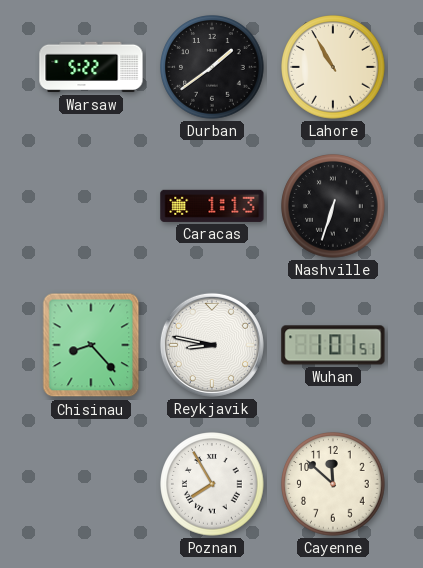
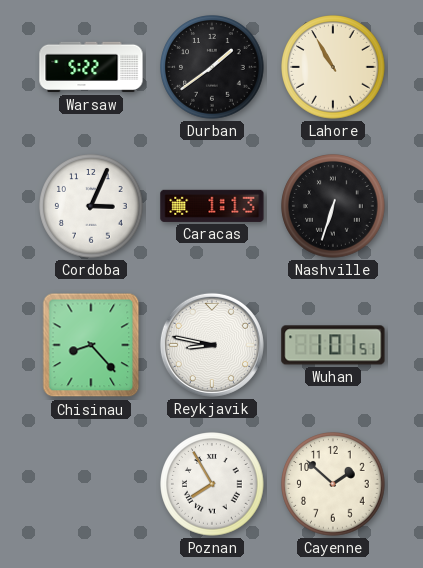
Cordoba: none -> 3:04
Cayenne: 11:52 -> 1:52
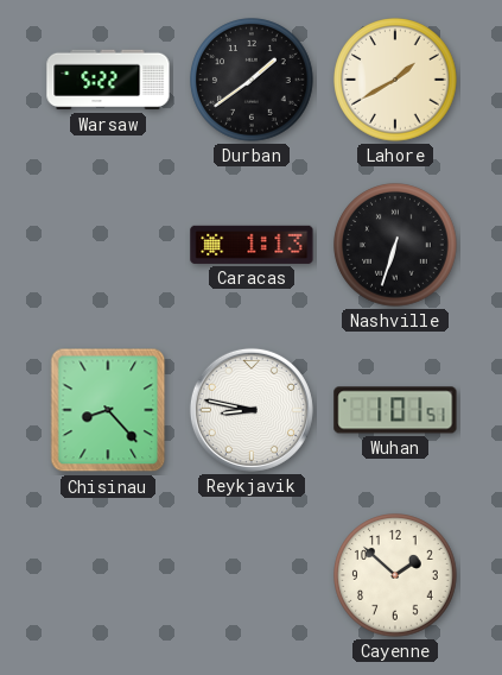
Lahore: 10:55 -> 1:40
Cordoba: 3:04 -> none
Poznan: 7:55 -> none
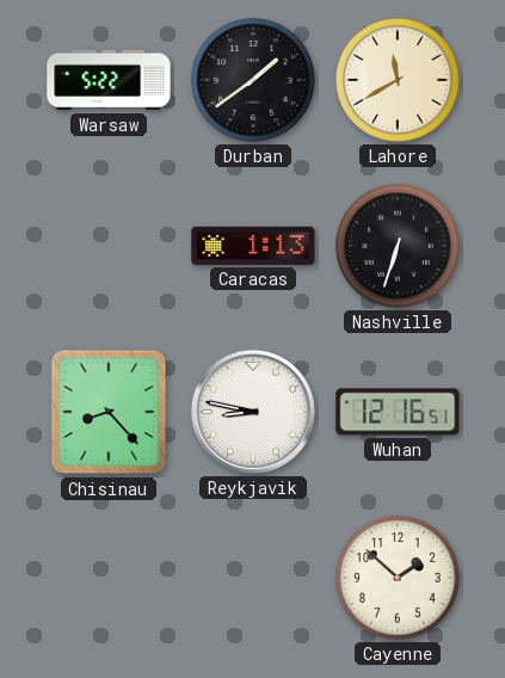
Lahore: 1:40 -> 11:40
Wuhan: 1:01 -> 12:16
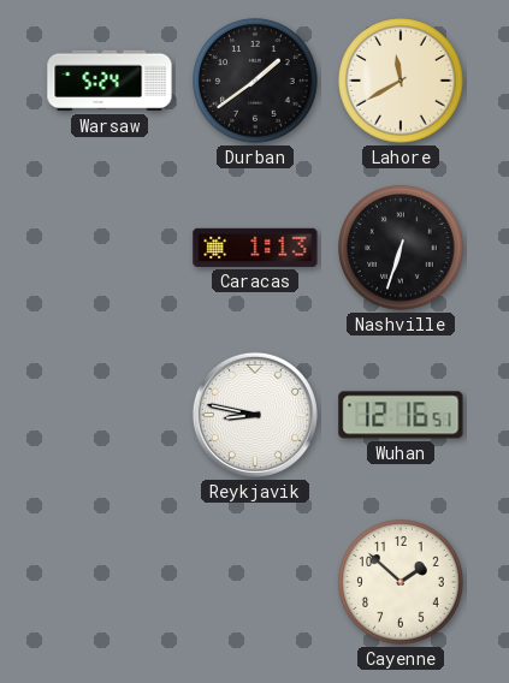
Warsaw: 5:22 -> 5:24
Chisinau: 8:23 -> none
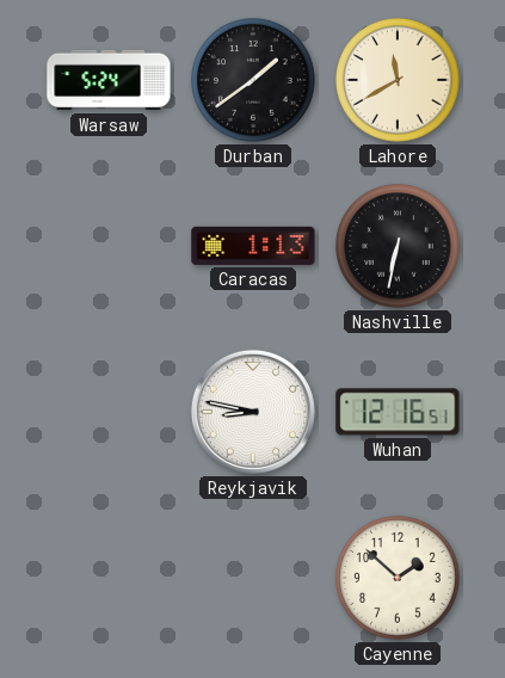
Nashville: 6:33 -> 6:32
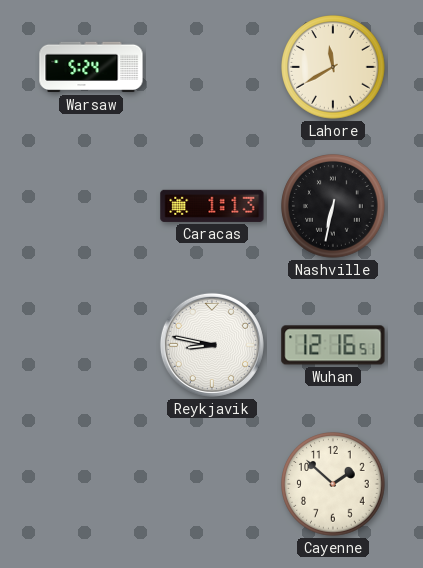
Durban: 1:39 -> none
